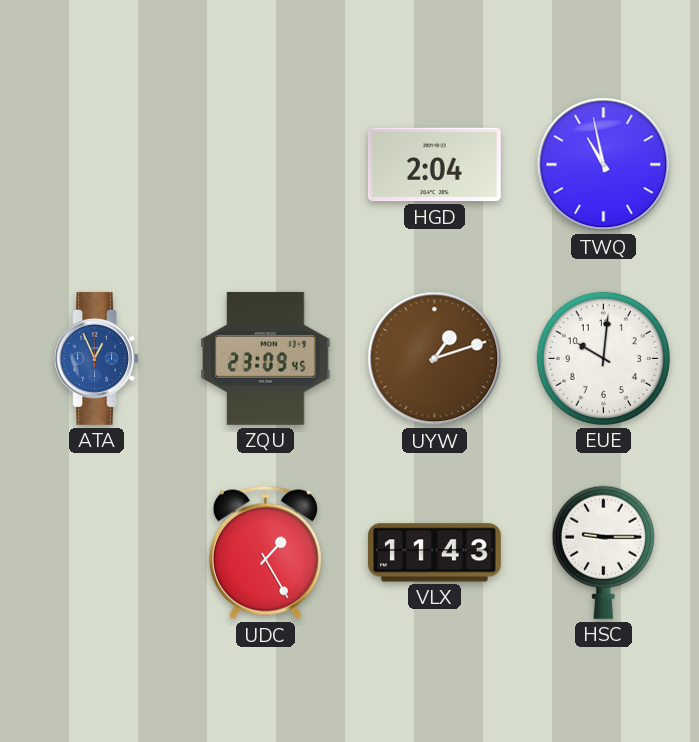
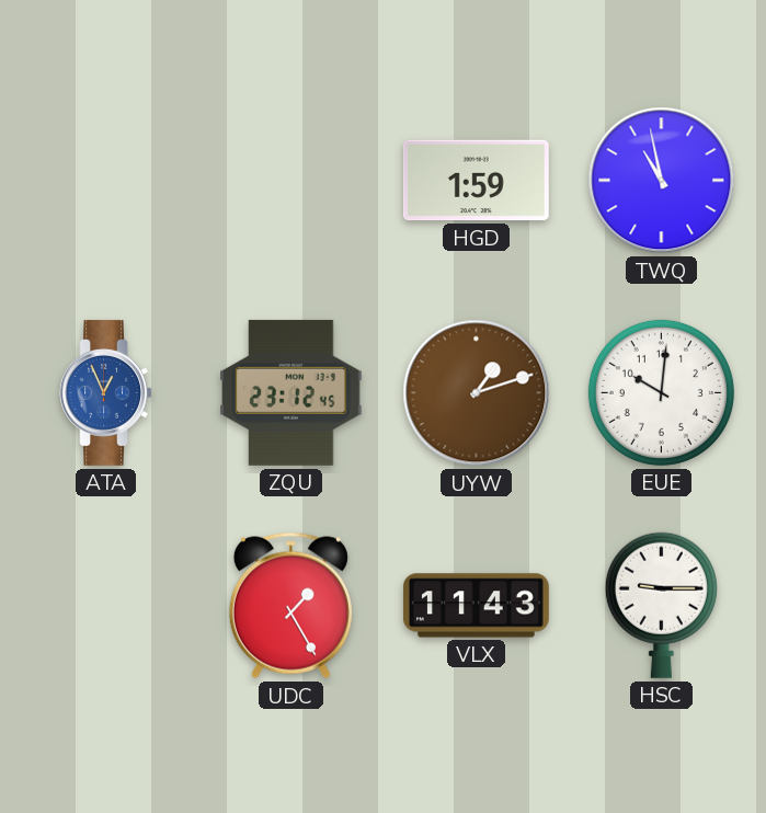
HGD: 2:04 -> 1:59
ZQU: 23:09 -> 23:12
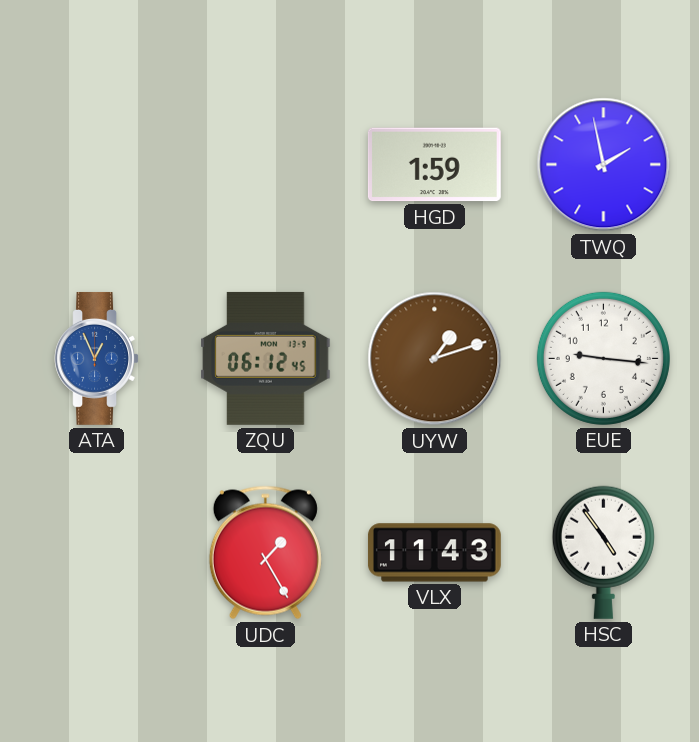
TWQ: 10:58 -> 1:58
ZQU: 23:12 -> 06:12
EUE: 10:01 -> 9:16
HSC: 9:15 -> 4:54
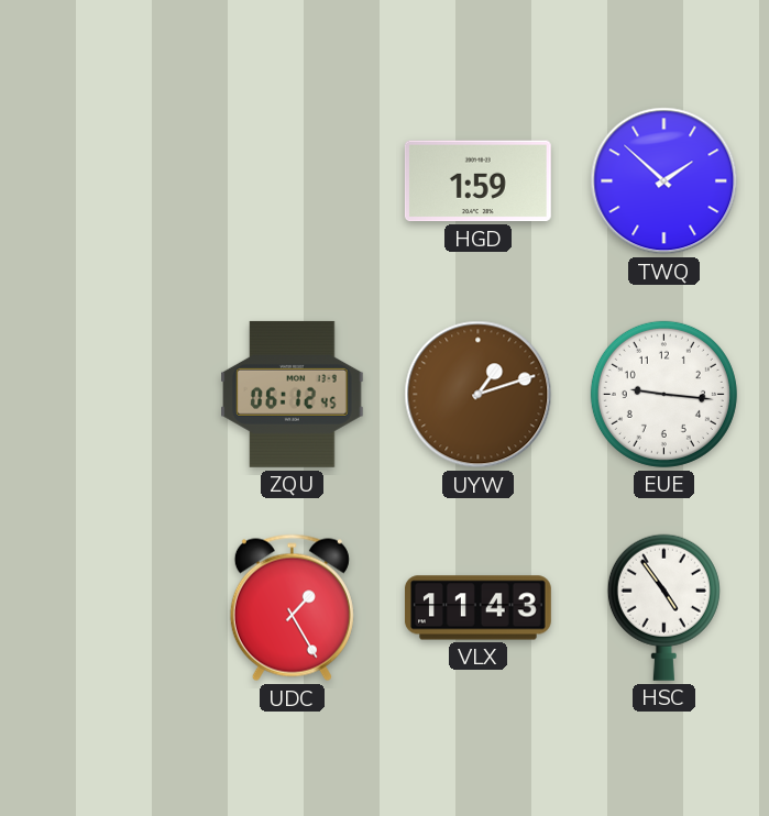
TWQ: 1:58 -> 1:52
ATA: 12:56 -> none
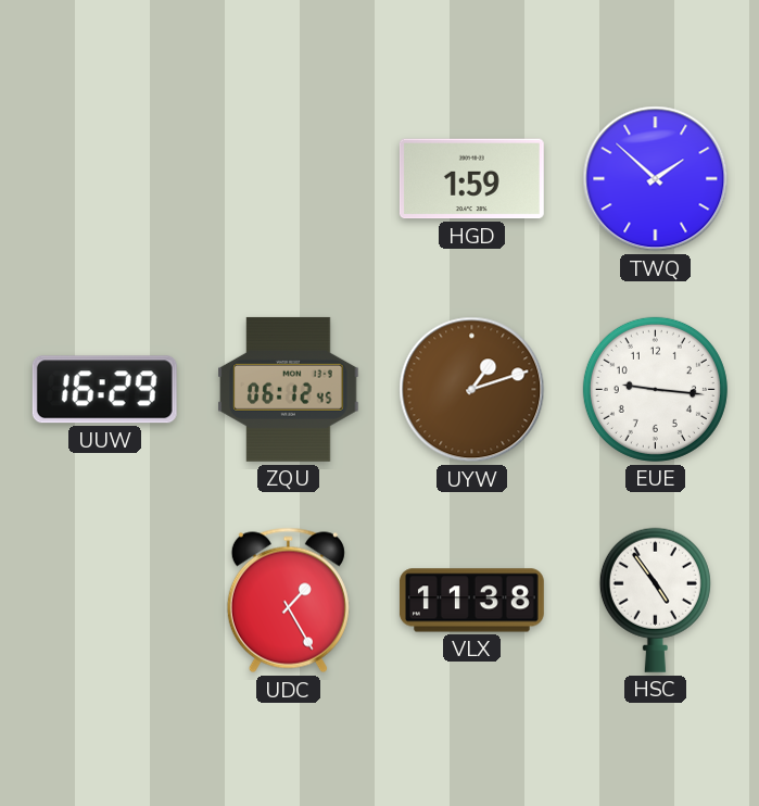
UUW: none -> 16:29
VLX: 11:43 -> 11:38
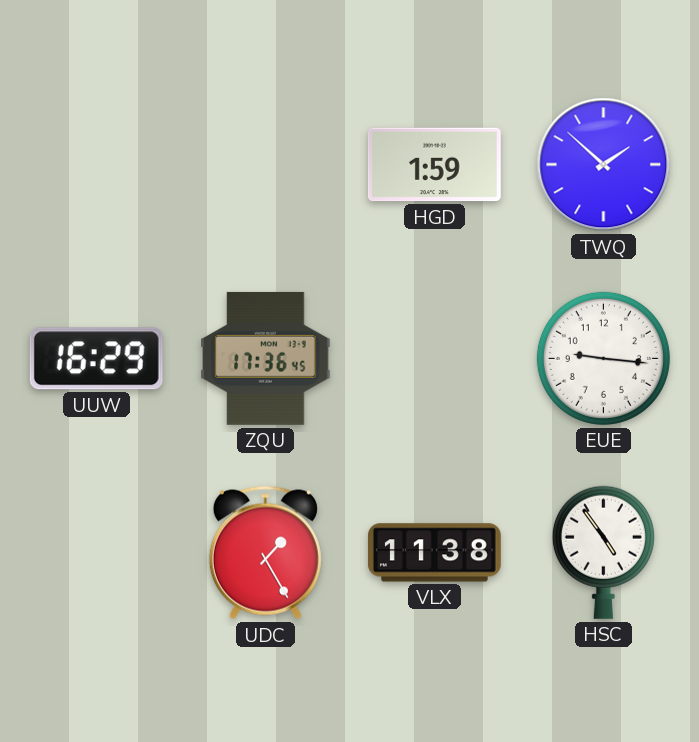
ZQU: 06:12 -> 17:36
UYW: 1:12 -> none
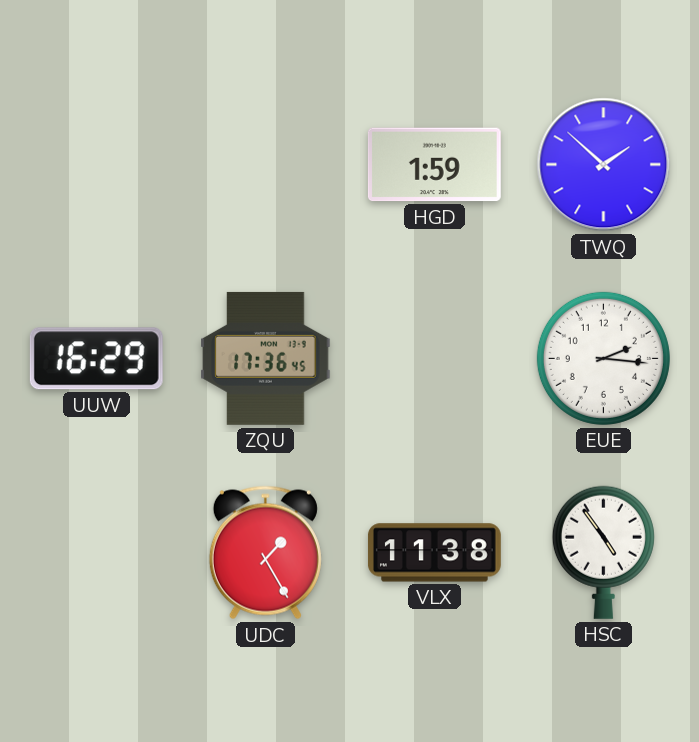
EUE: 9:16 -> 2:16
